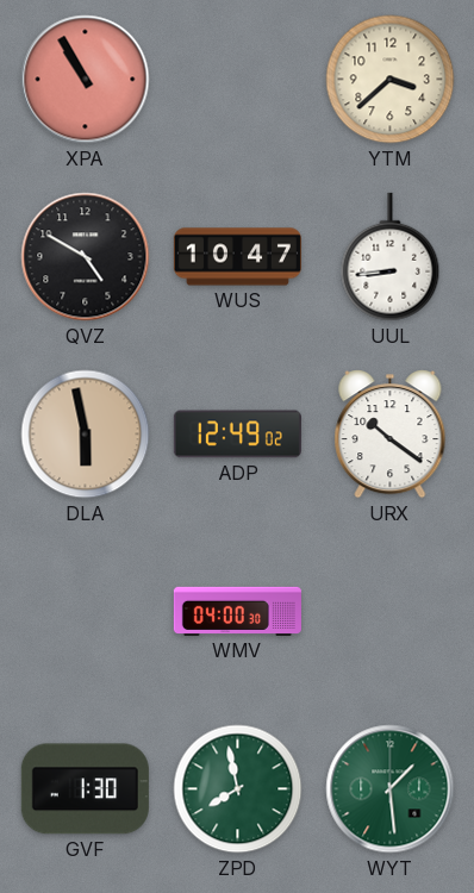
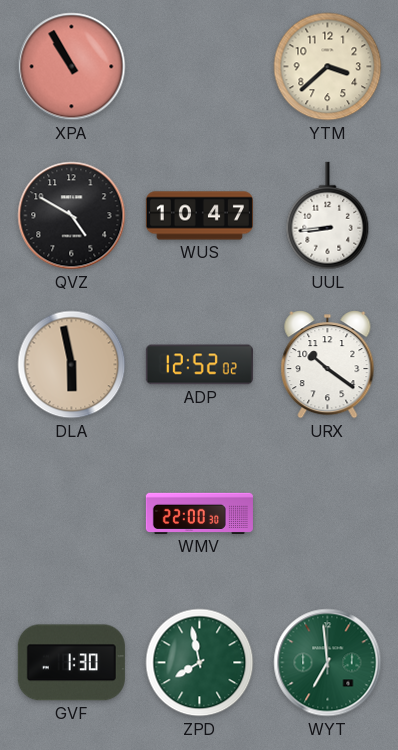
ADP: 12:49 -> 12:52
WMV: 04:00 -> 22:00
WYT: 1:29 -> 6:59
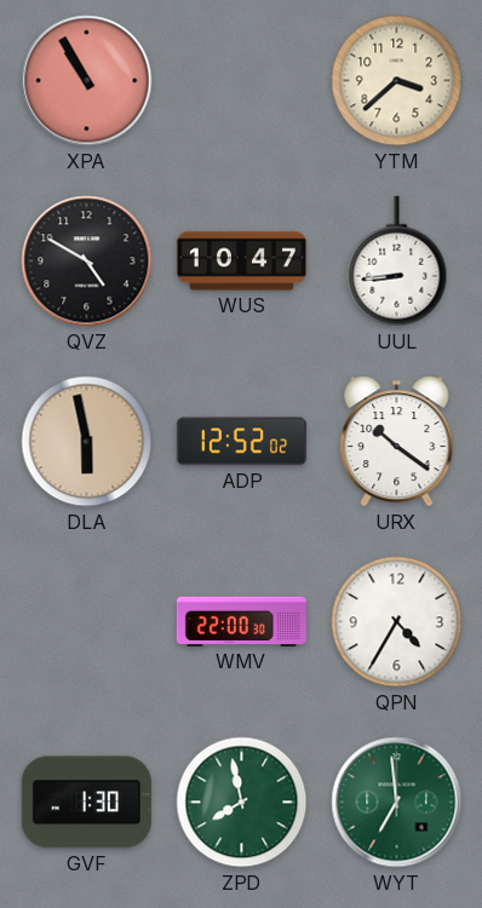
QPN: none -> 4:35
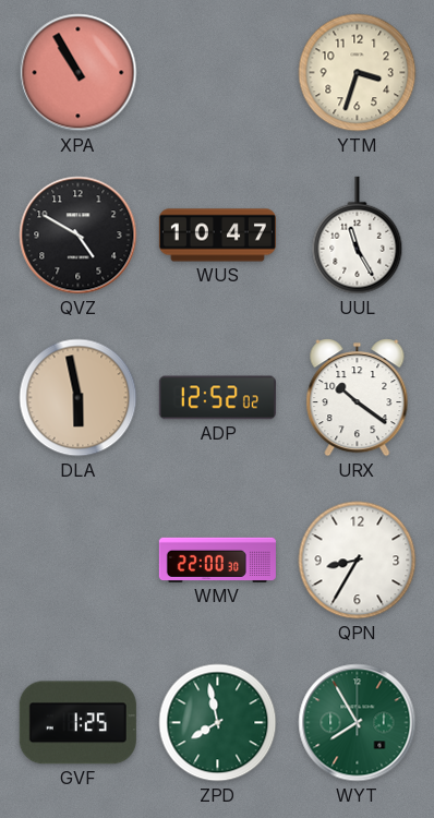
YTM: 3:38 -> 3:33
UUL: 8:44 -> 11:25
QPN: 4:35 -> 8:35
GVF: 1:30 -> 1:25
WYT: 6:59 -> 7:55
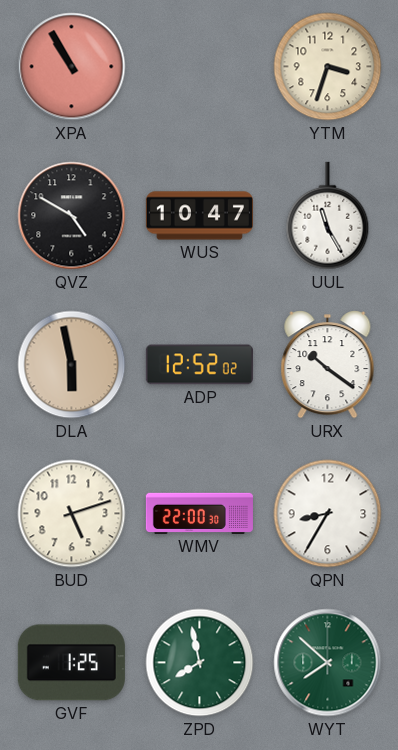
BUD: none -> 5:12
WYT: 7:55 -> 7:52
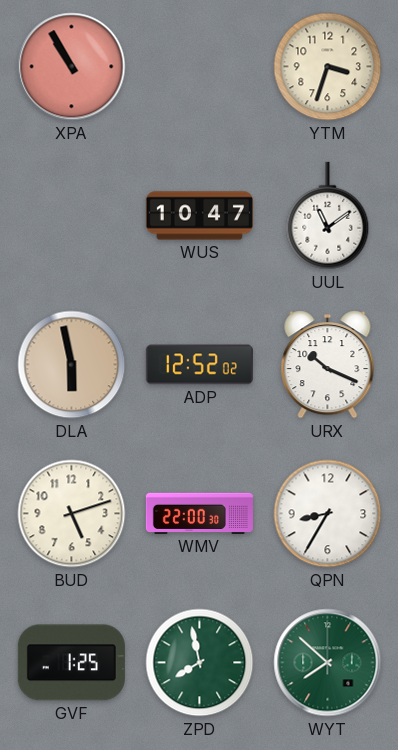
QVZ: 4:50 -> none
UUL: 11:25 -> 11:09
URX: 10:21 -> 10:19
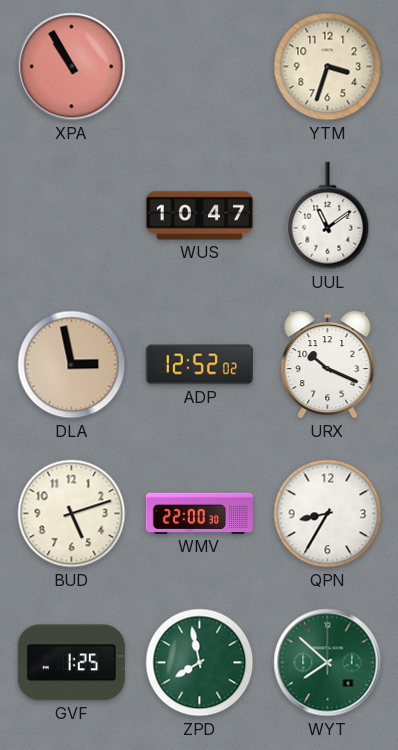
DLA: 5:58 -> 2:58
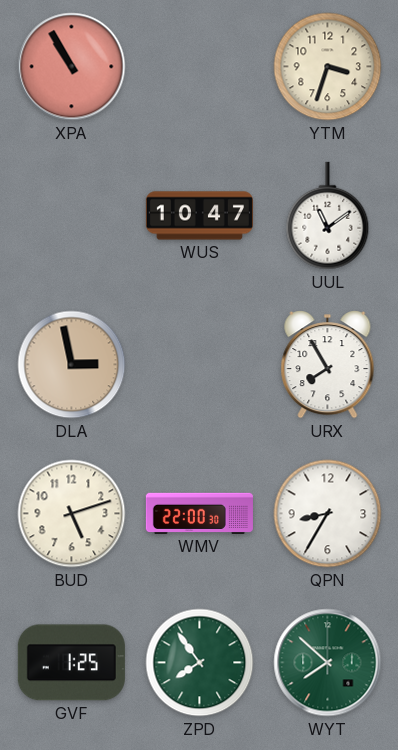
ADP: 12:52 -> none
URX: 10:19 -> 7:55
ZPD: 7:58 -> 7:54
